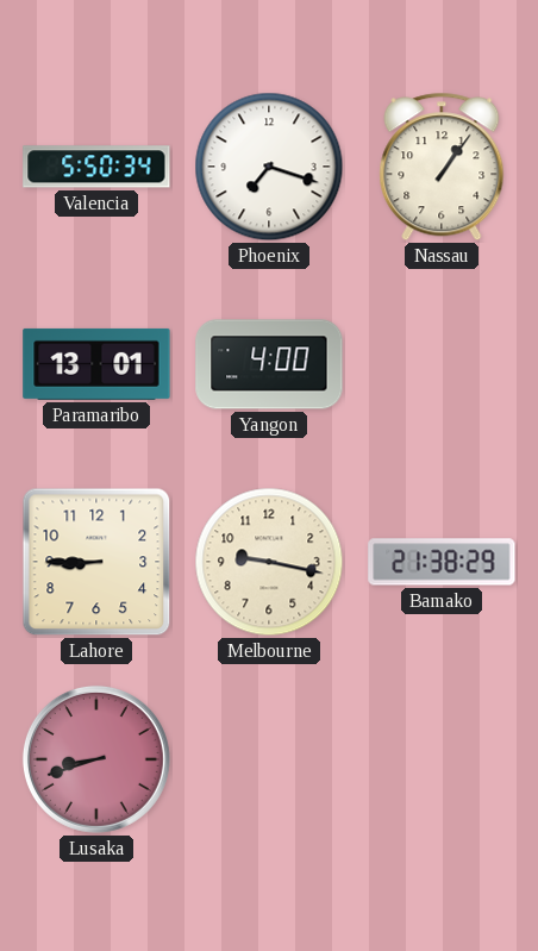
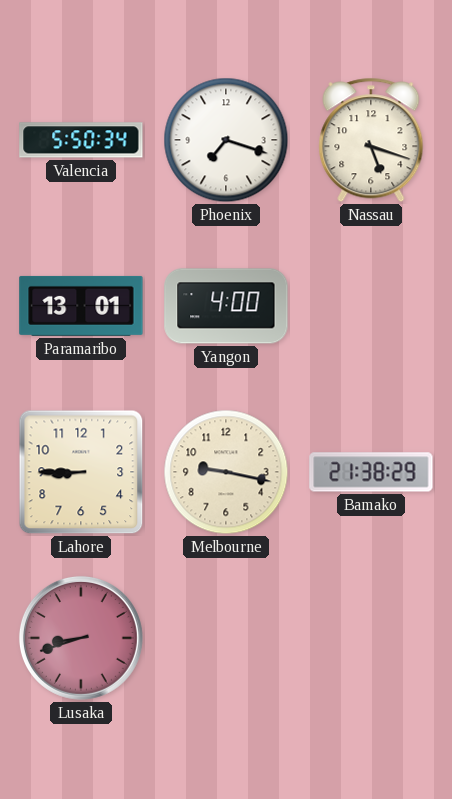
Nassau: 1:06 -> 5:18
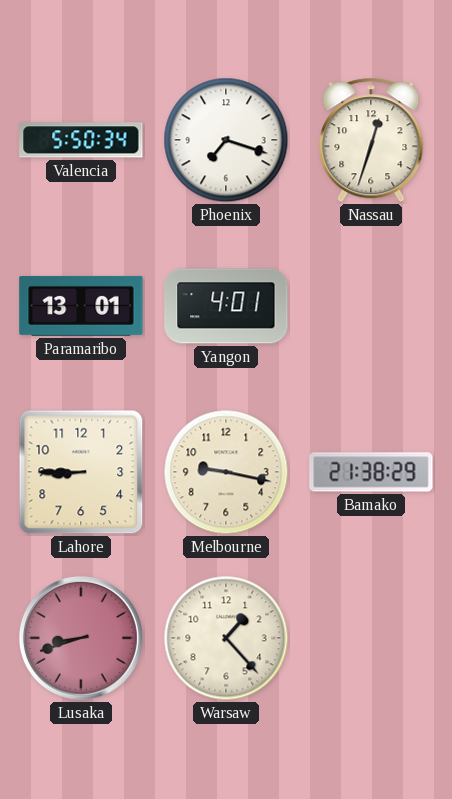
Nassau: 5:18 -> 12:33
Yangon: 4:00 -> 4:01
Warsaw: none -> 1:23
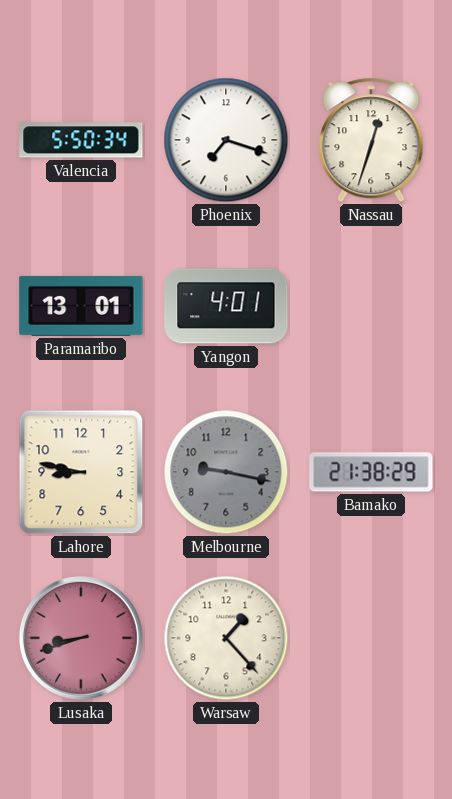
Lahore: 8:45 -> 8:47
Melbourne dial: cream -> grey
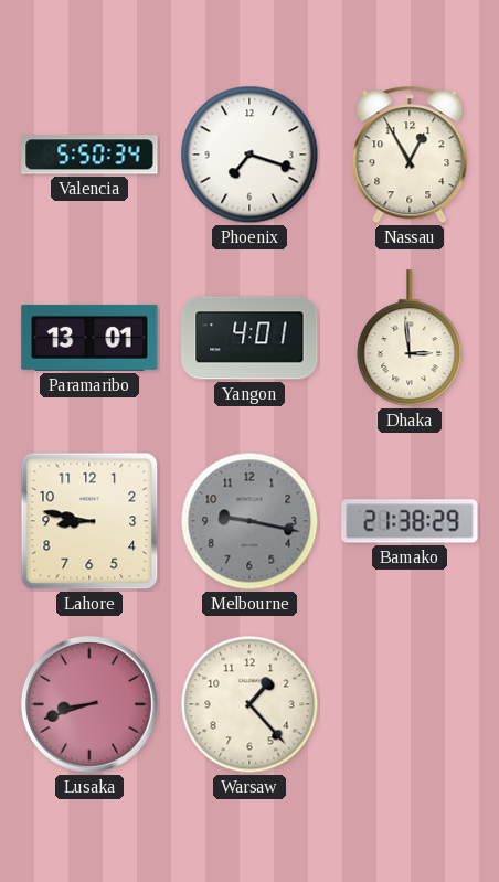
Nassau: 12:33 -> 12:55
Dhaka: none -> 2:59
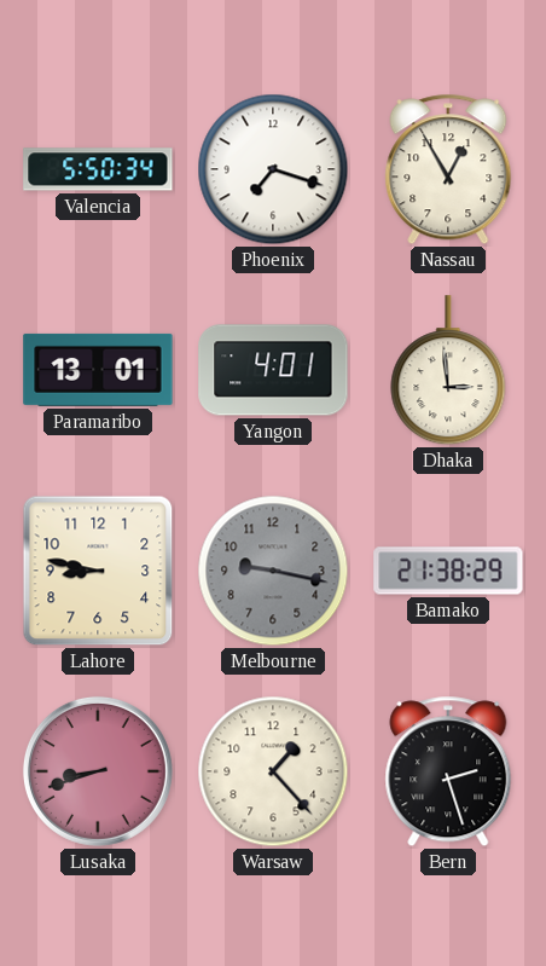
Bern: none -> 2:27
